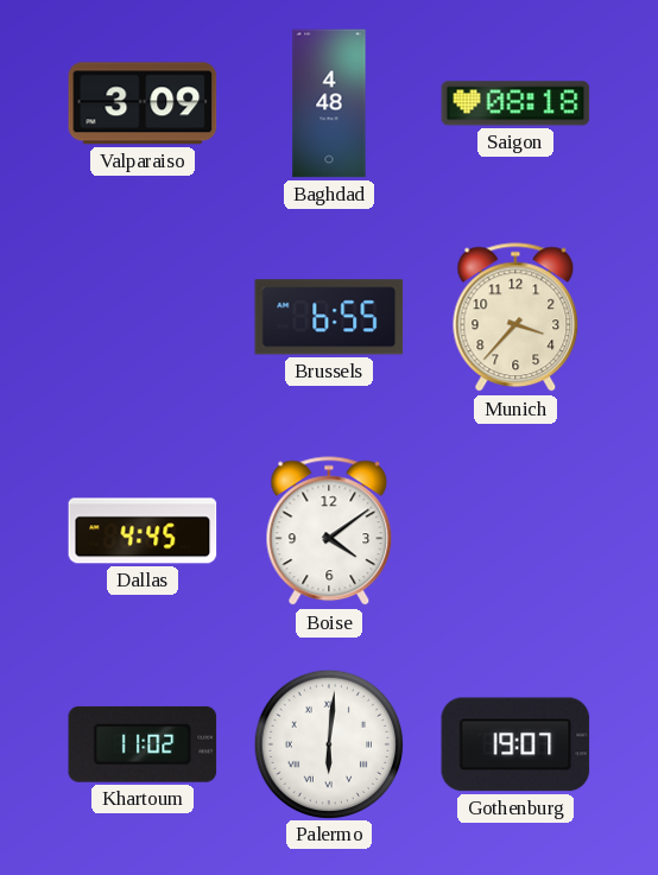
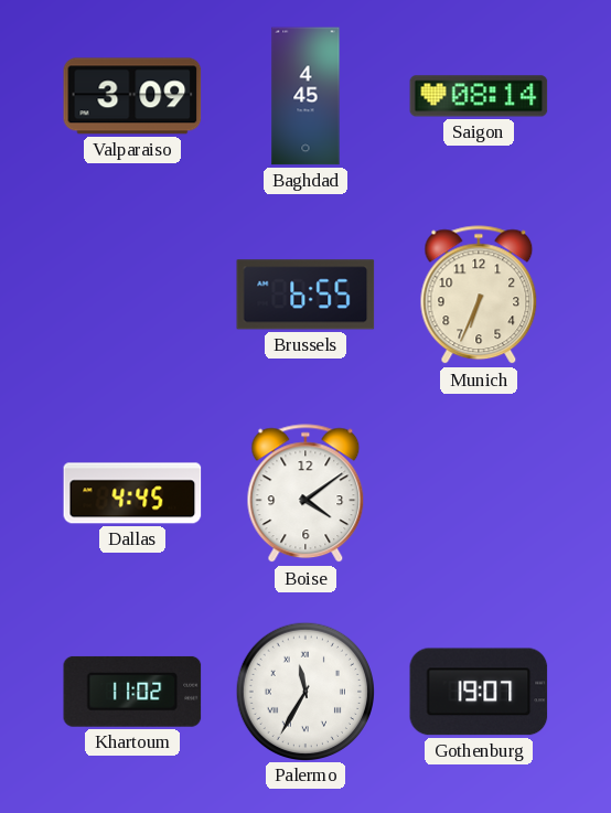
Baghdad: 4:48 -> 4:45
Saigon: 08:18 -> 08:14
Munich: 3:37 -> 6:34
Palermo: 6:01 -> 11:35
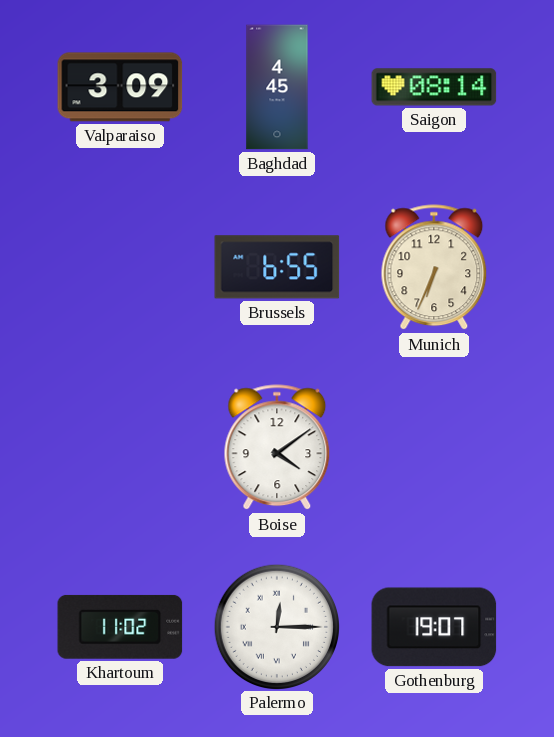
Dallas: 4:45 -> none
Palermo: 11:35 -> 12:15
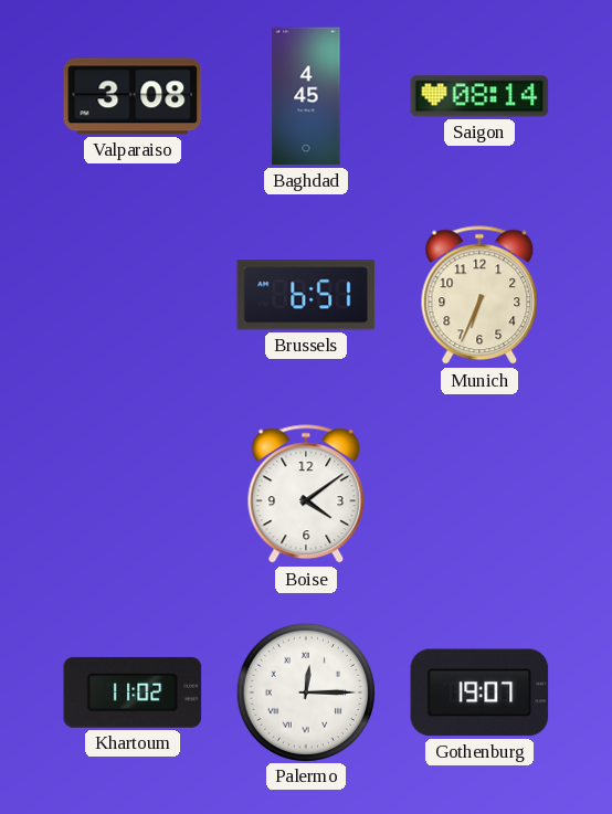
Valparaiso: 3:09 -> 3:08
Brussels: 6:55 -> 6:51
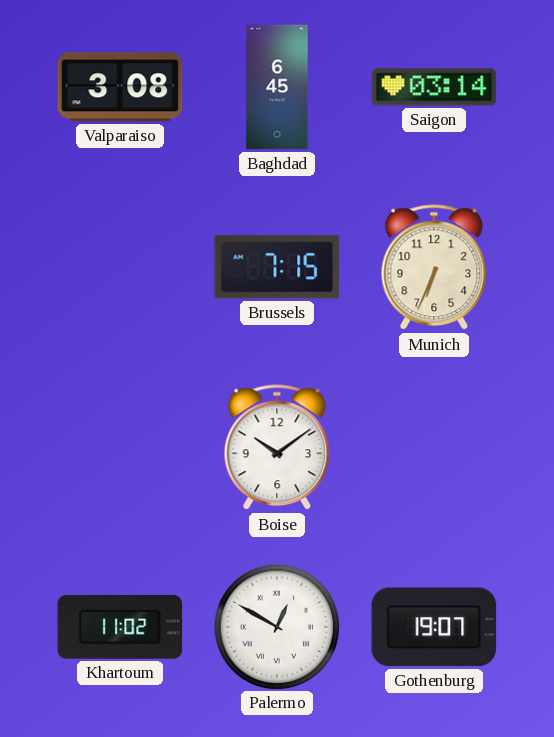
Baghdad: 4:45 -> 6:45
Saigon: 08:14 -> 03:14
Brussels: 6:51 -> 7:15
Boise: 4:09 -> 10:09
Palermo: 12:15 -> 12:50
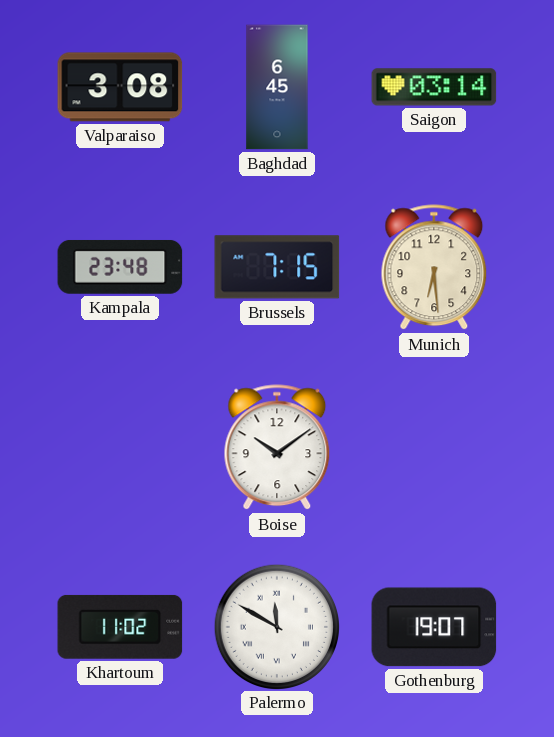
Kampala: none -> 23:48
Munich: 6:34 -> 6:29
Palermo: 12:50 -> 11:50
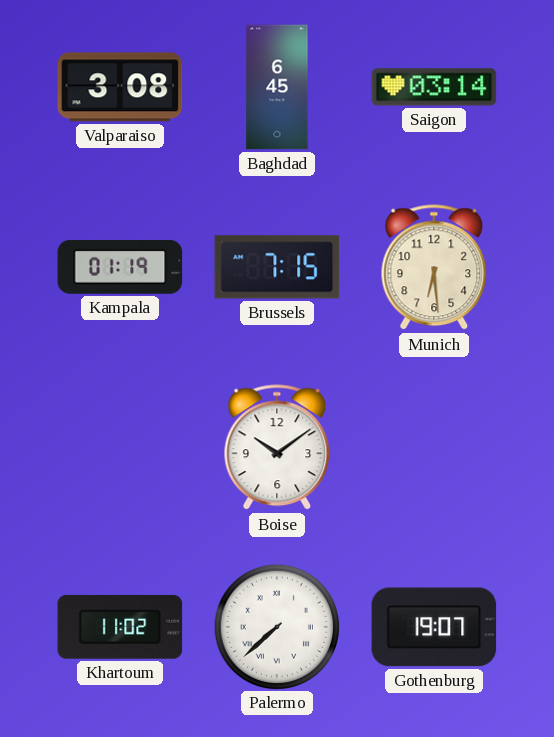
Kampala: 23:48 -> 01:19
Palermo: 11:50 -> 7:38
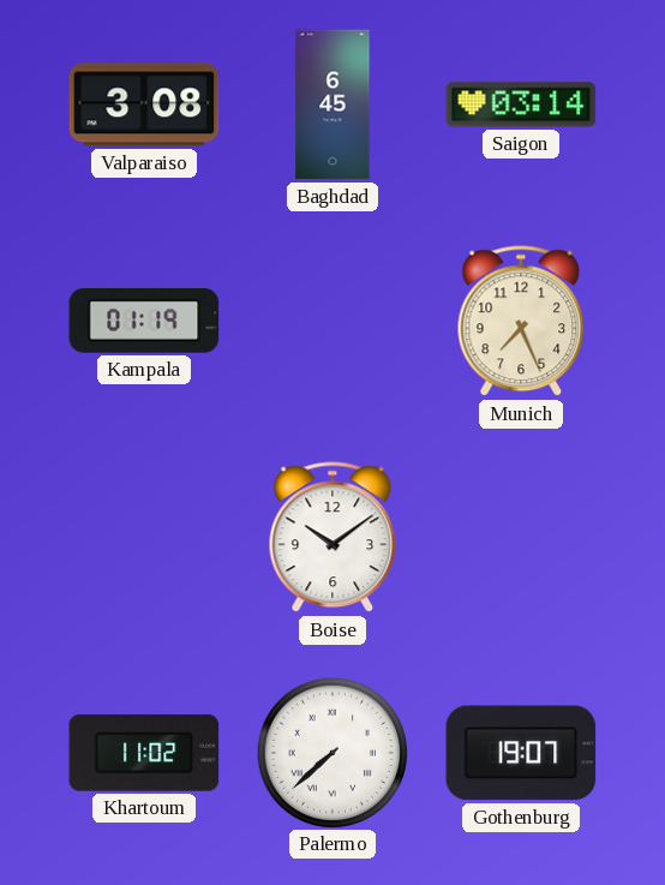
Brussels: 7:15 -> none
Munich: 6:29 -> 7:26
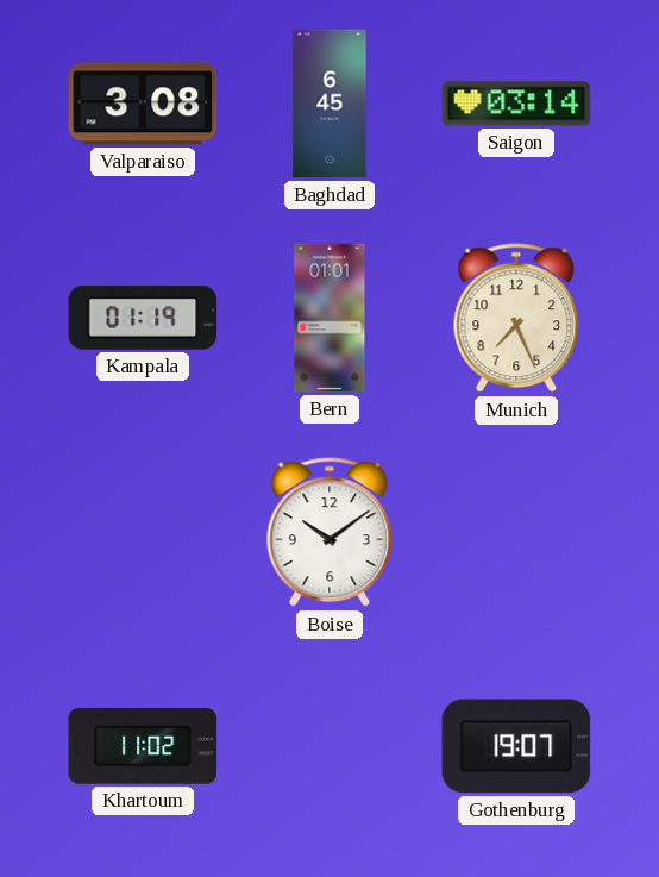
Bern: none -> 01:01
Palermo: 7:38 -> none
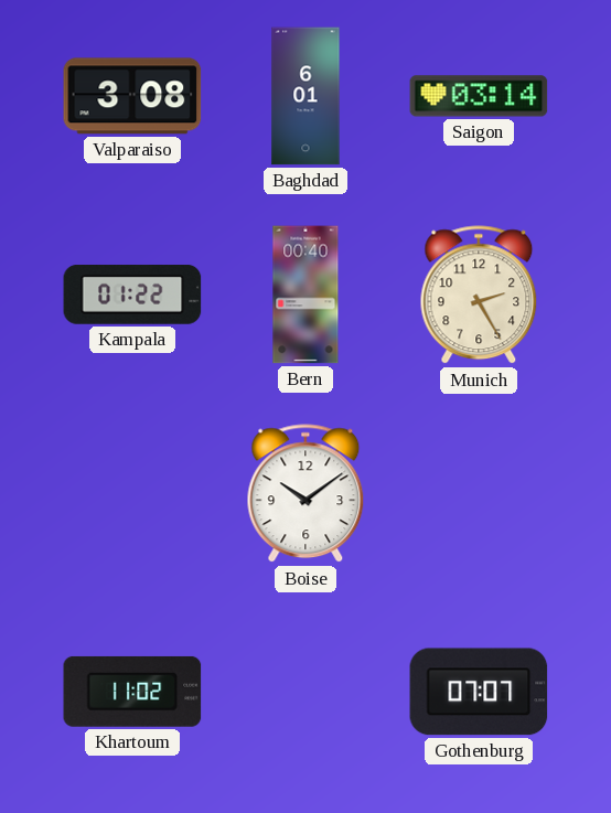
Baghdad: 6:45 -> 6:01
Kampala: 01:19 -> 01:22
Bern: 01:01 -> 00:40
Munich: 7:26 -> 2:25
Gothenburg: 19:07 -> 07:07
